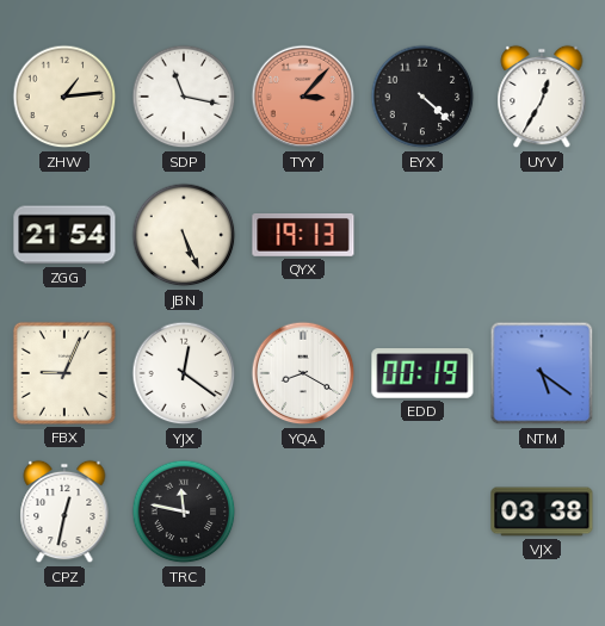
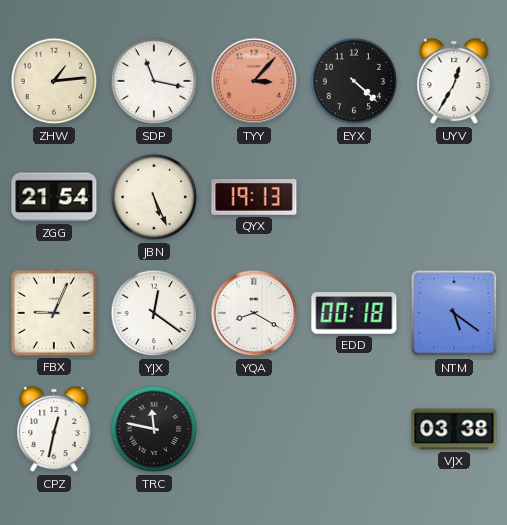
EDD: 00:19 -> 00:18
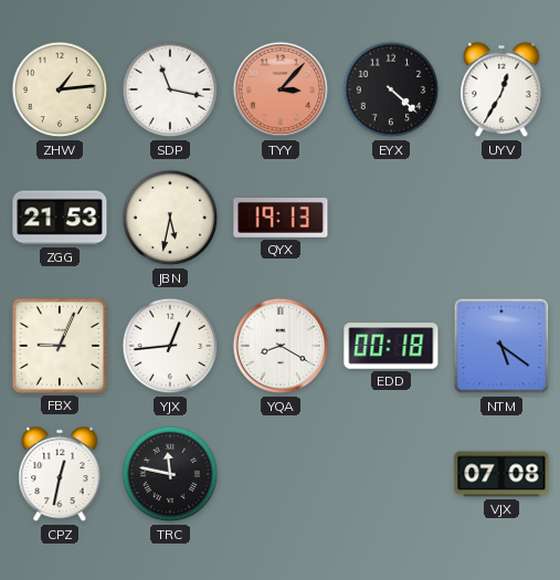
ZGG: 21:54 -> 21:53
JBN: 5:26 -> 5:32
YJX: 12:21 -> 12:44
VJX: 03:38 -> 07:08
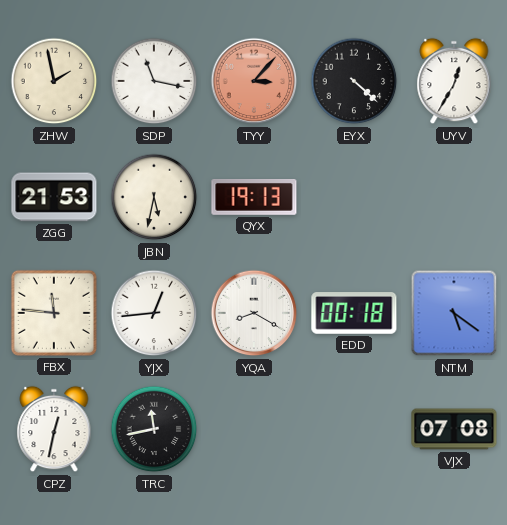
ZHW: 1:14 -> 1:58
FBX: 9:04 -> 11:46
TRC: 11:47 -> 11:43
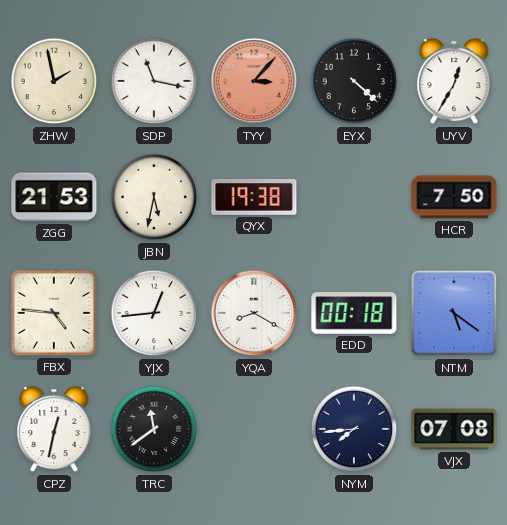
QYX: 19:13 -> 19:38
HCR: none -> 7:50
FBX: 11:46 -> 4:46
TRC: 11:43 -> 11:39
NYM: none -> 7:44
